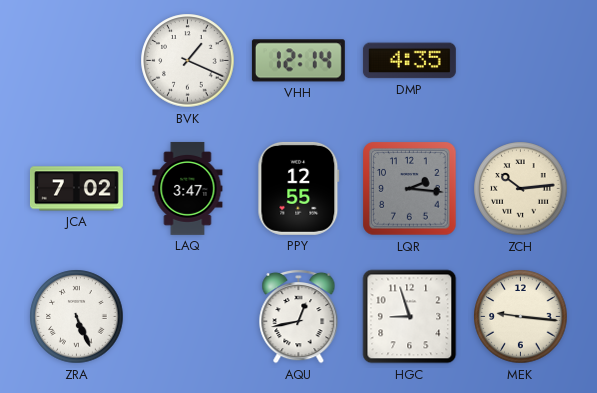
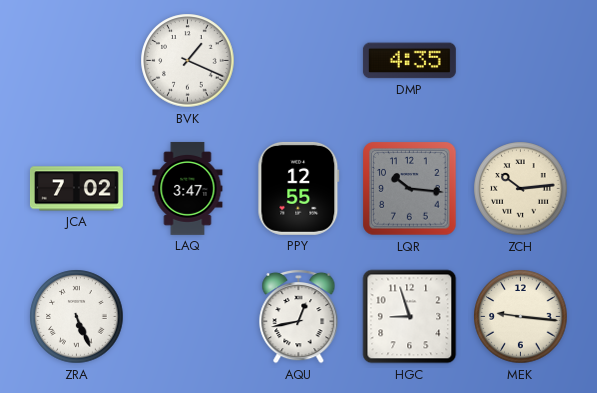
VHH: 12:14 -> none
LQR: 2:16 -> 10:16
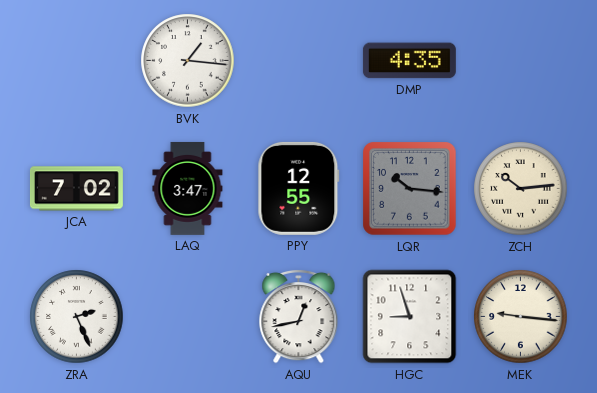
BVK: 1:19 -> 1:16
ZRA: 5:26 -> 2:26
